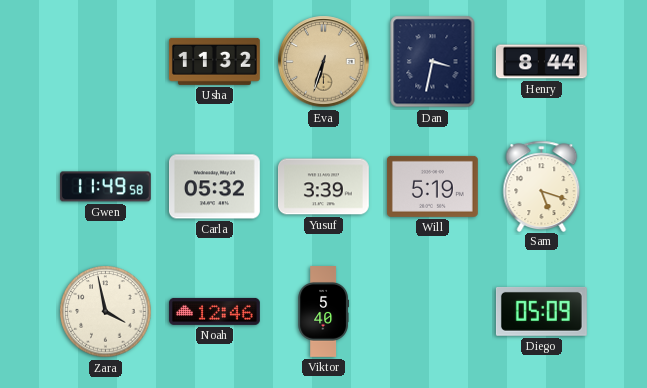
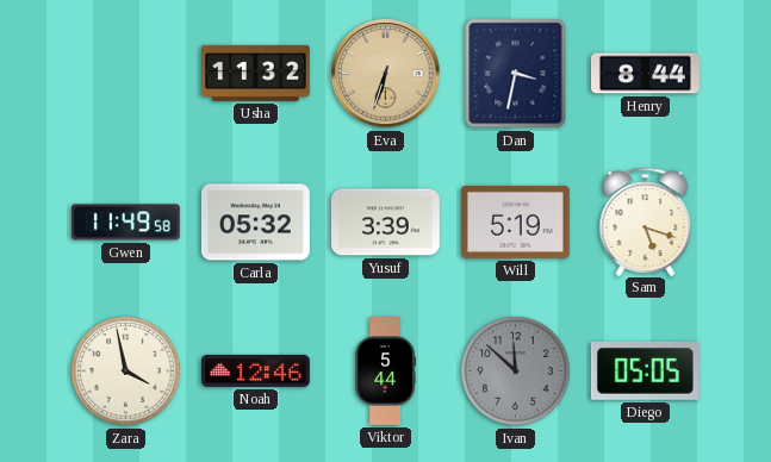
Viktor: 5:40 -> 5:44
Ivan: none -> 11:52
Diego: 05:09 -> 05:05
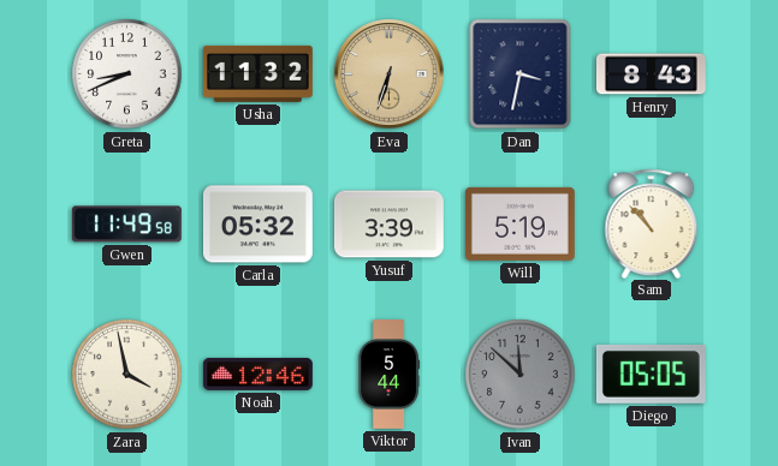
Greta: none -> 8:41
Henry: 8:44 -> 8:43
Sam: 5:18 -> 10:53
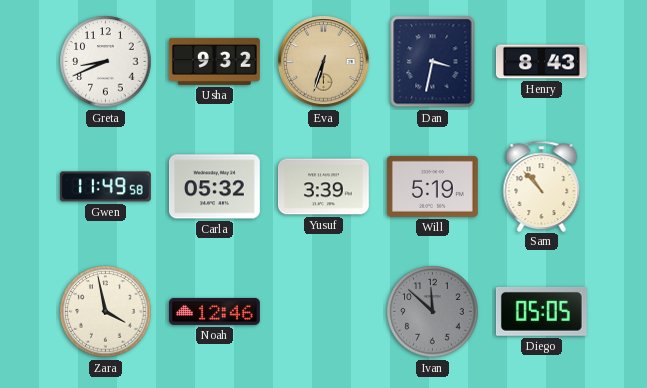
Usha: 11:32 -> 9:32
Viktor: 5:44 -> none
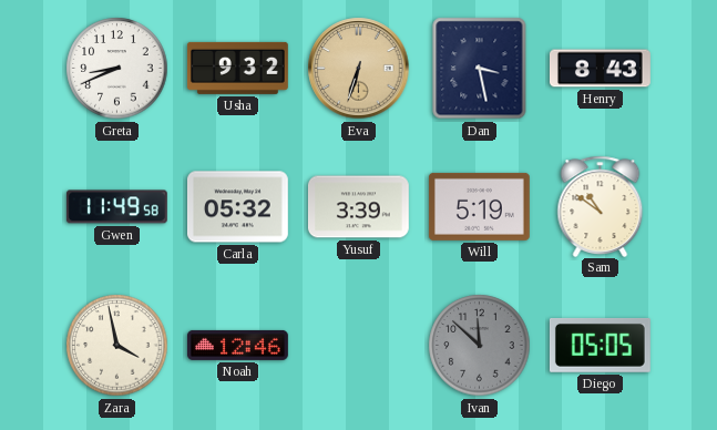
Dan: 3:32 -> 3:28
Sam: 10:53 -> 10:51
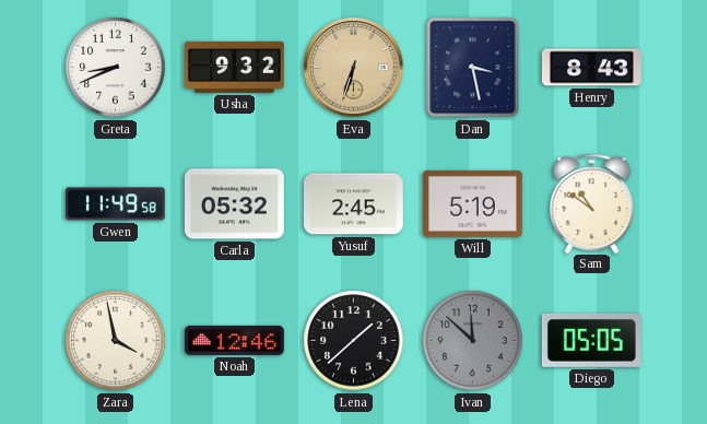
Yusuf: 3:39 -> 2:45
Lena: none -> 1:38
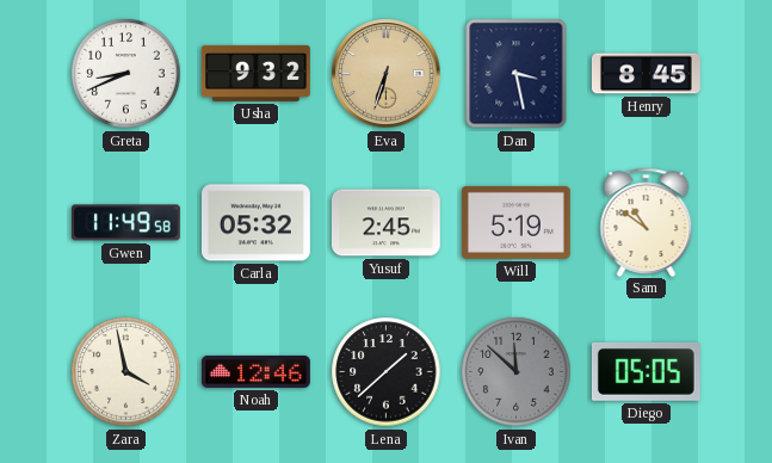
Henry: 8:43 -> 8:45
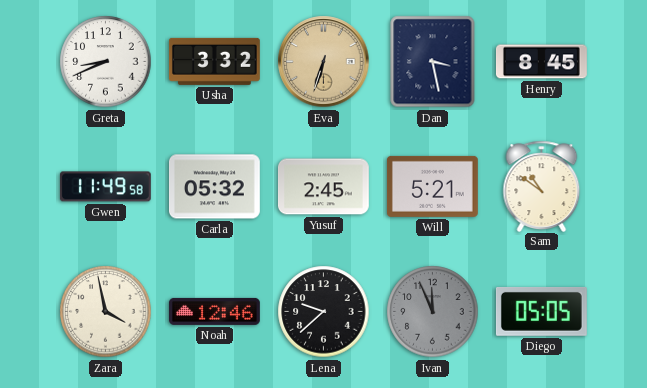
Usha: 9:32 -> 3:32
Will: 5:19 -> 5:21
Lena: 1:38 -> 9:38
Ivan: 11:52 -> 11:56
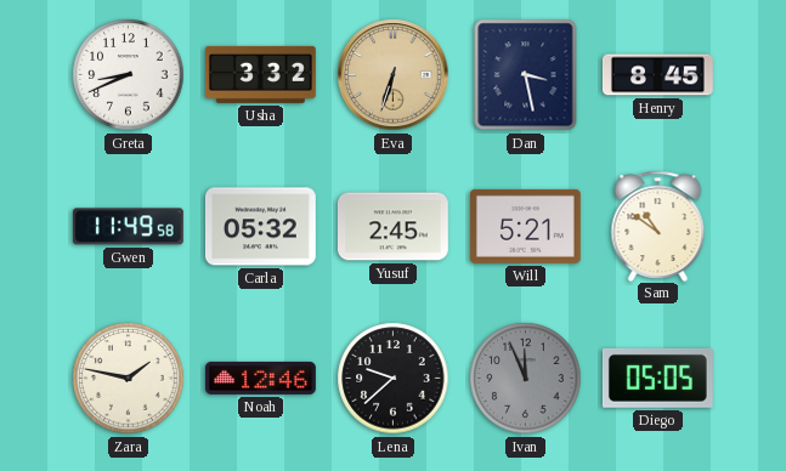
Zara: 3:58 -> 1:47
